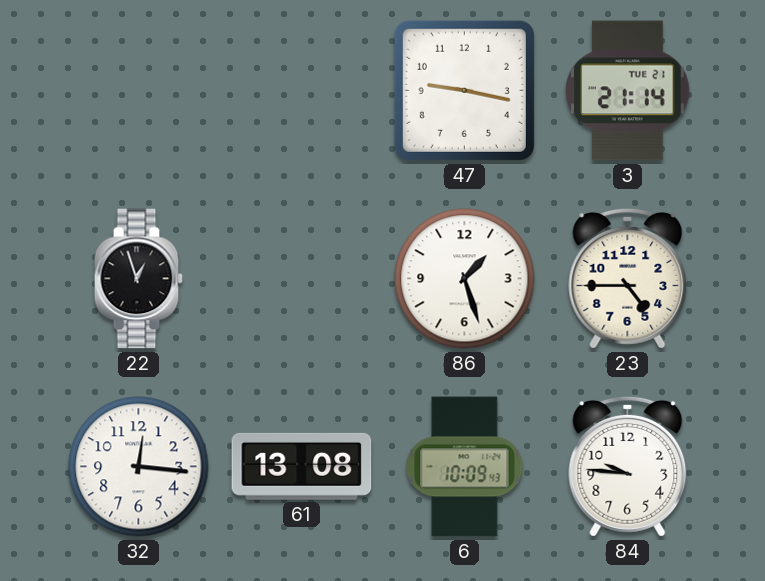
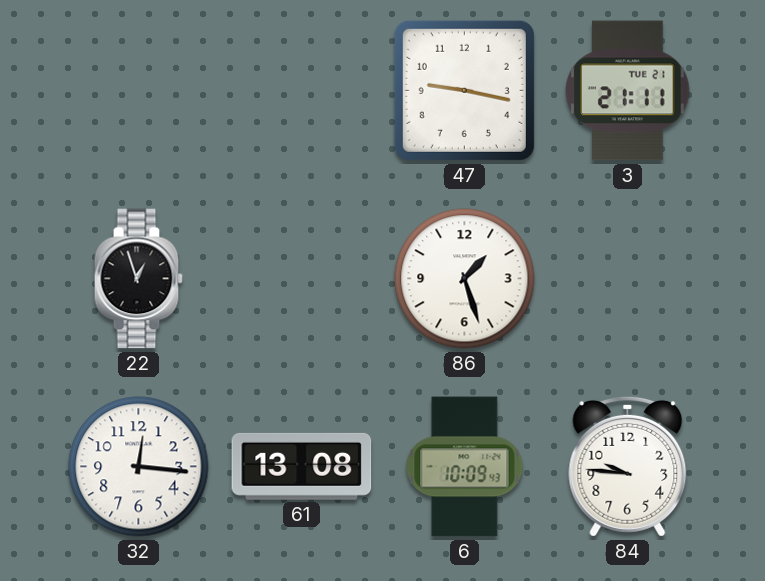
3: 21:14 -> 21:11
23: 4:45 -> none
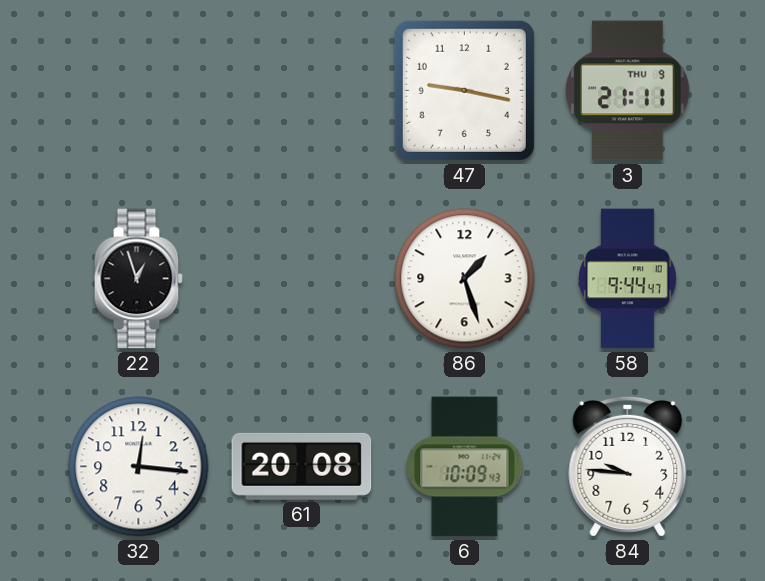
3 date: TUE 21 -> THU 9
58: none -> 9:44
61: 13:08 -> 20:08
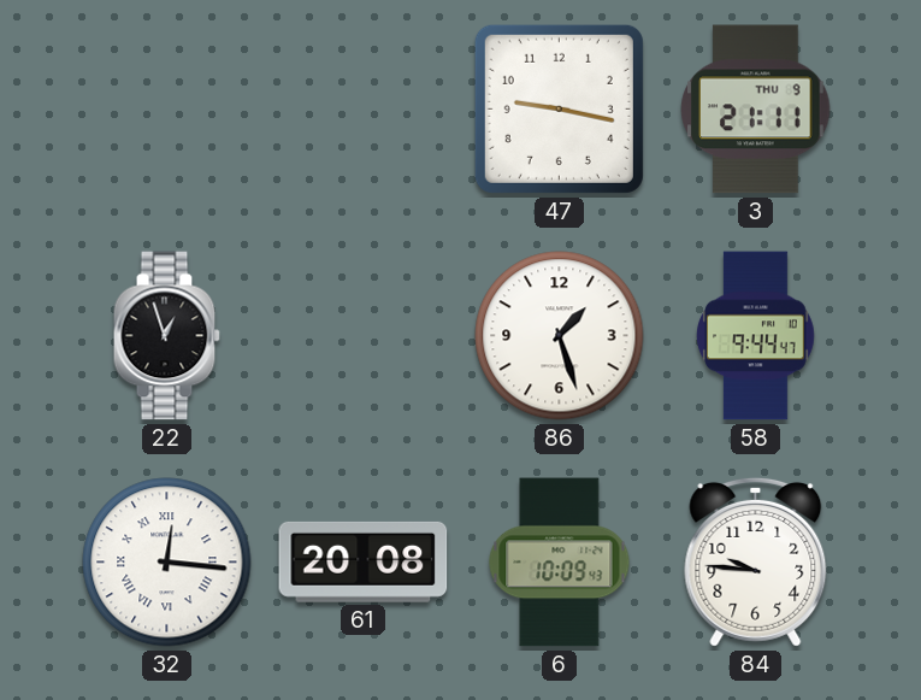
32 numerals: Arabic -> Roman
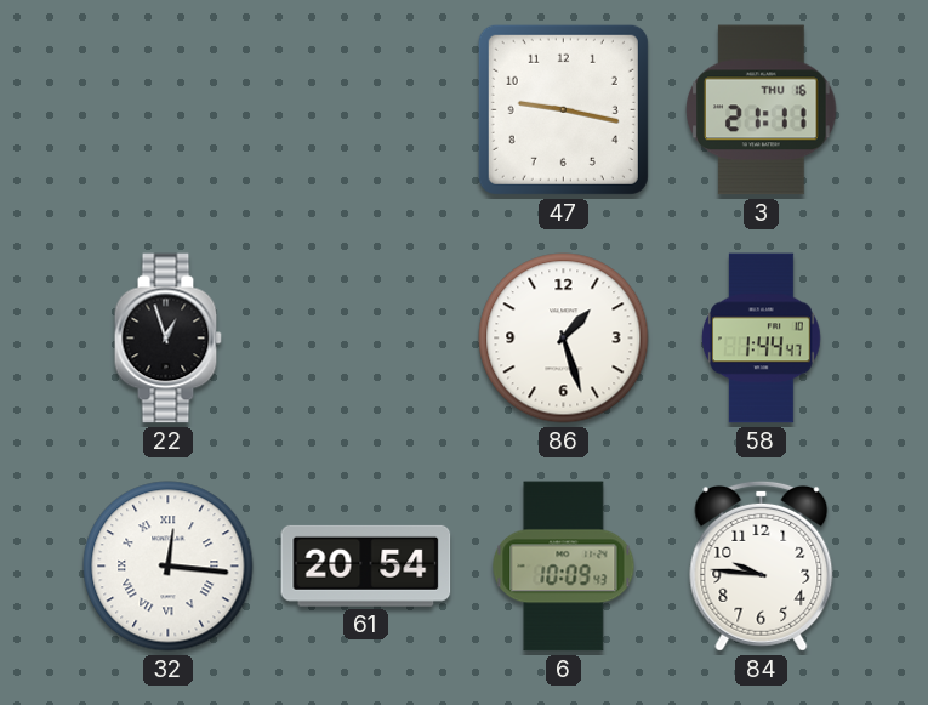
3 date: THU 9 -> THU 16
58: 9:44 -> 1:44
61: 20:08 -> 20:54
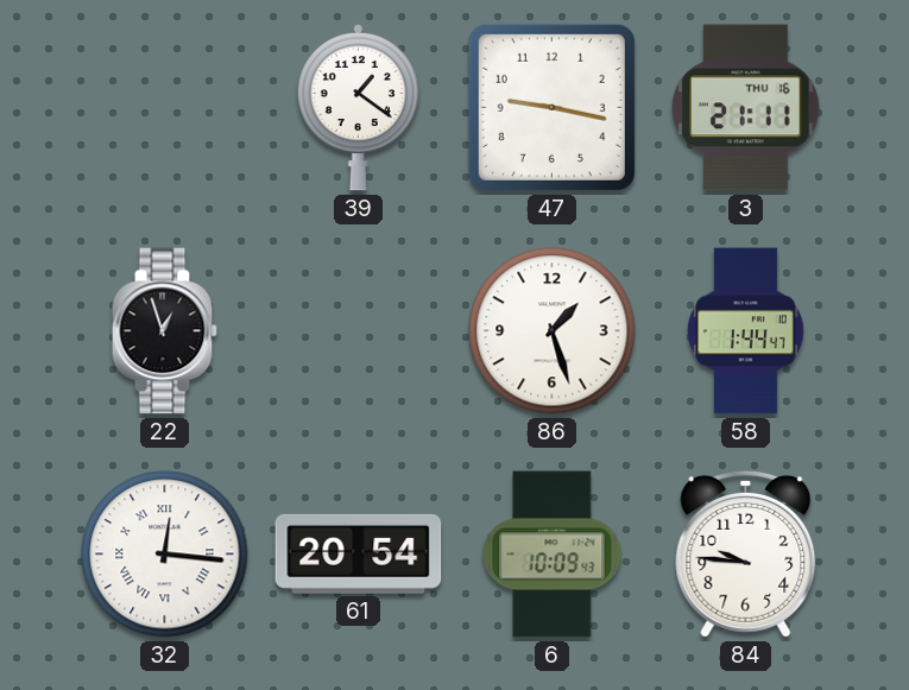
39: none -> 1:21
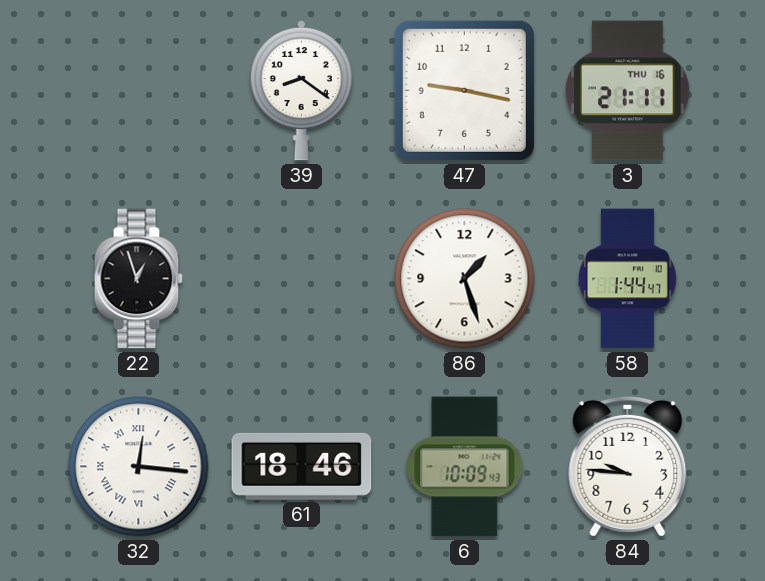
39: 1:21 -> 8:21
61: 20:54 -> 18:46
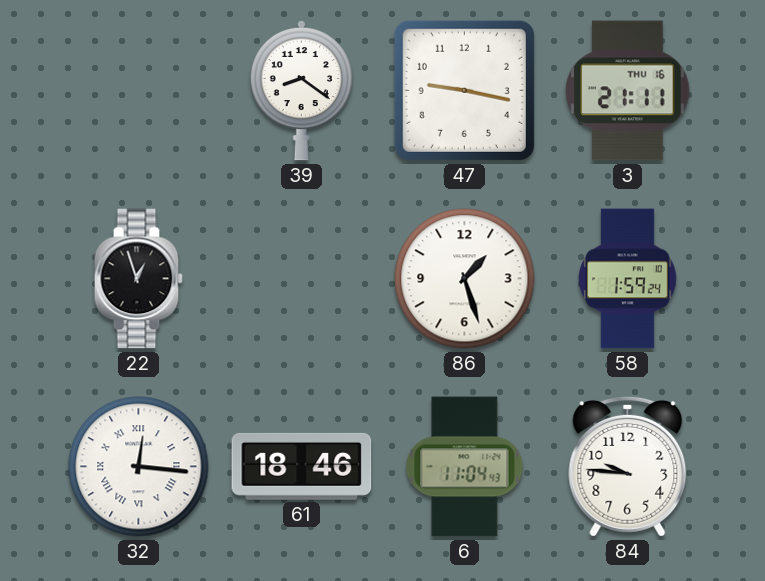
58: 1:44 -> 1:59
6: 10:09 -> 11:04
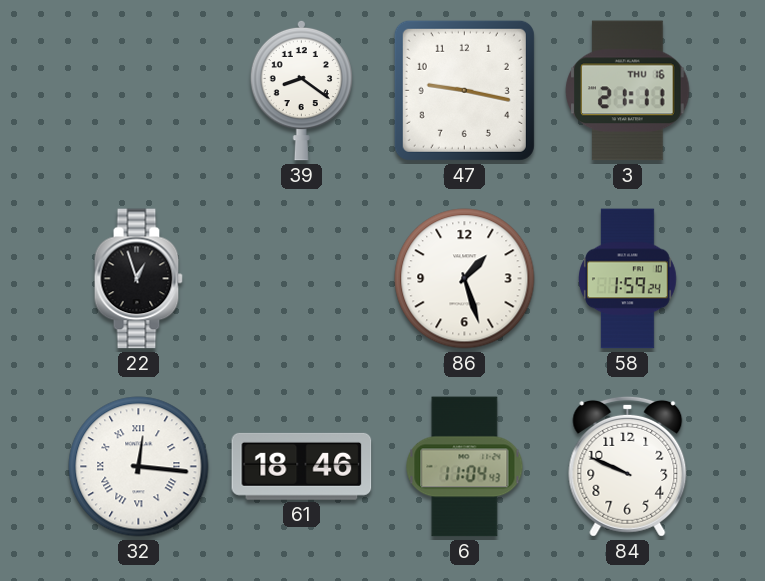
84: 9:46 -> 9:49
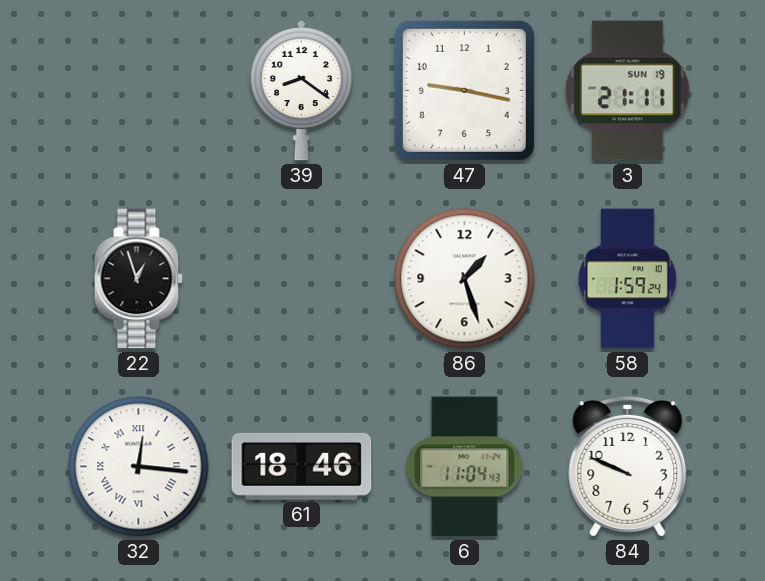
3 date: THU 16 -> SUN 19
